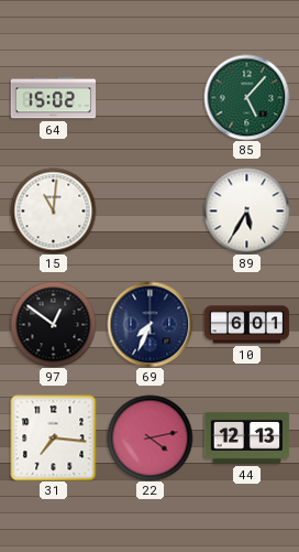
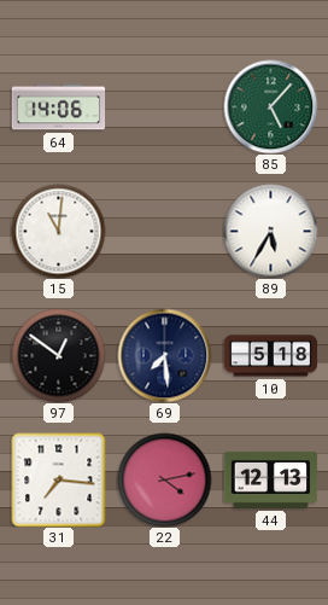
64: 15:02 -> 14:06
69: 7:34 -> 7:29
10: 6:01 -> 5:18
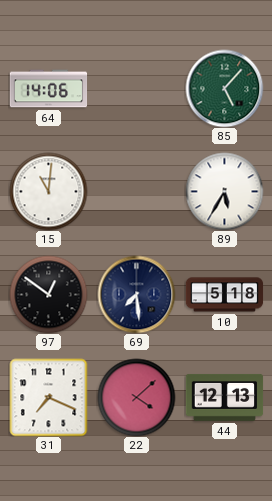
31: 7:16 -> 7:19
22: 4:13 -> 4:08
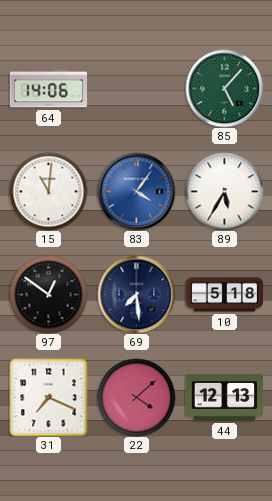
83: none -> 4:06
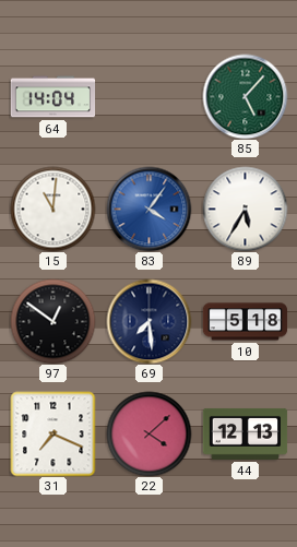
64: 14:06 -> 14:04
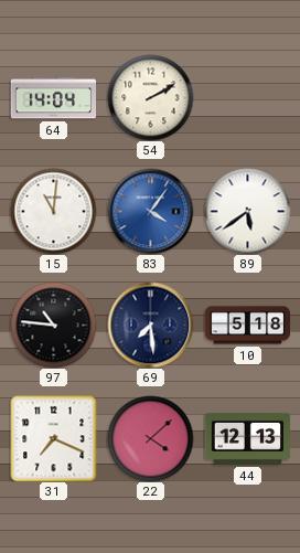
54: none -> 2:10
85: 5:07 -> none
89: 5:35 -> 5:39
97: 12:51 -> 10:46
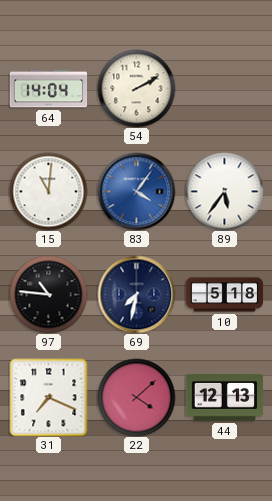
89: 5:39 -> 5:36
69: 7:29 -> 7:32
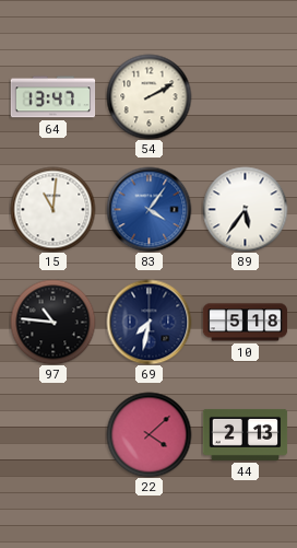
64: 14:04 -> 13:47
31: 7:19 -> none
44: 12:13 -> 2:13
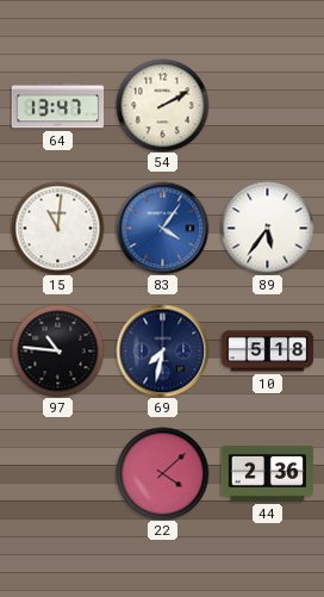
44: 2:13 -> 2:36
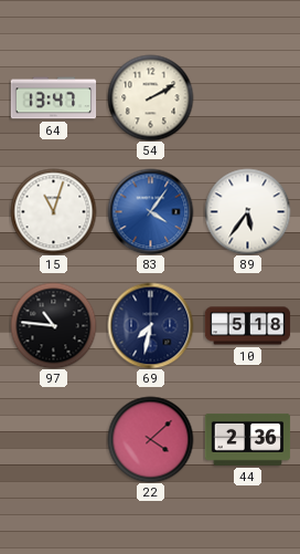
15: 11:01 -> 11:03
